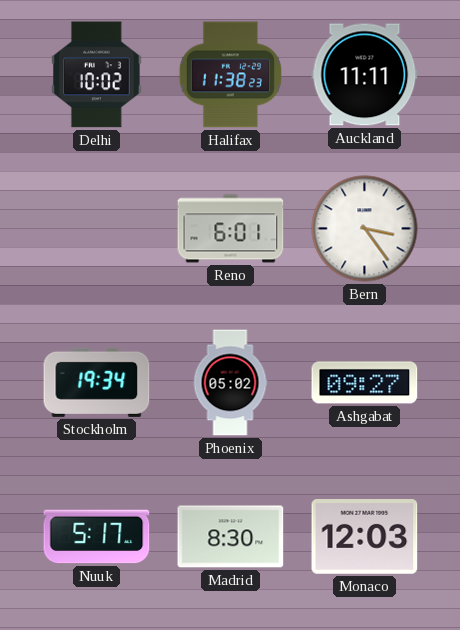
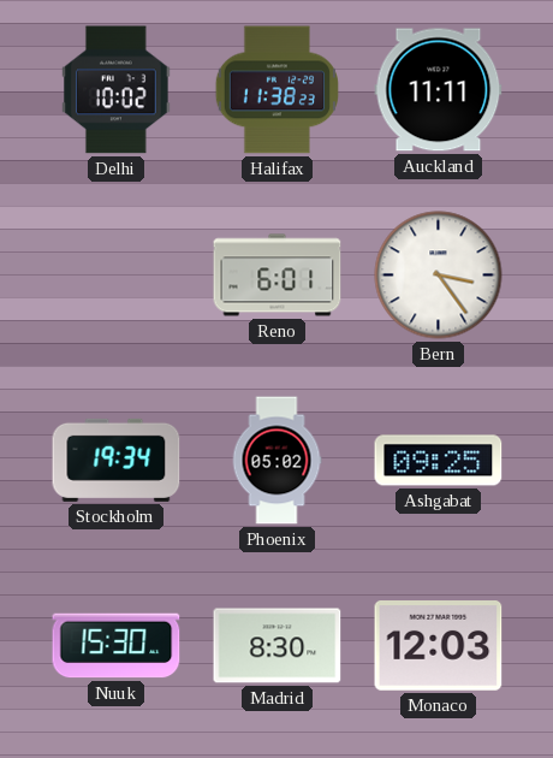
Ashgabat: 09:27 -> 09:25
Nuuk: 5:17 -> 15:30
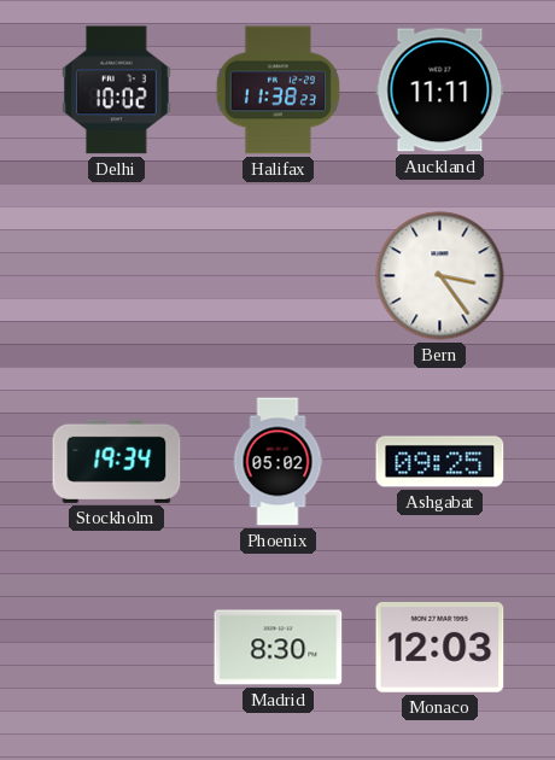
Reno: 6:01 -> none
Nuuk: 15:30 -> none
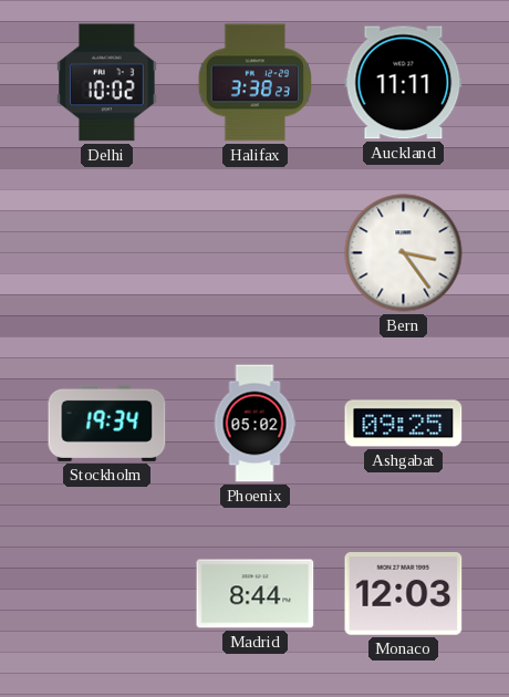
Halifax: 11:38 -> 3:38
Madrid: 8:30 -> 8:44
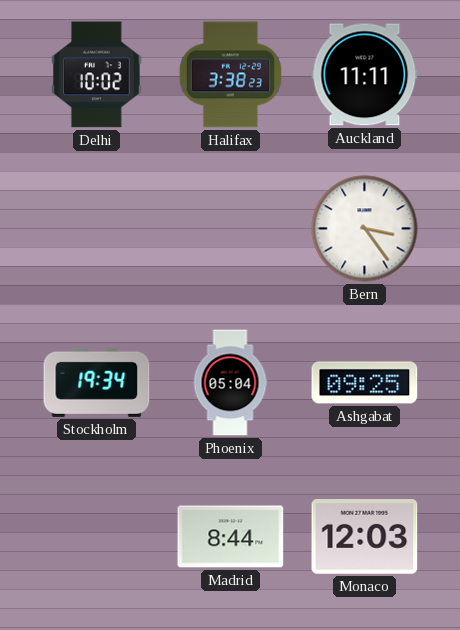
Phoenix: 05:02 -> 05:04
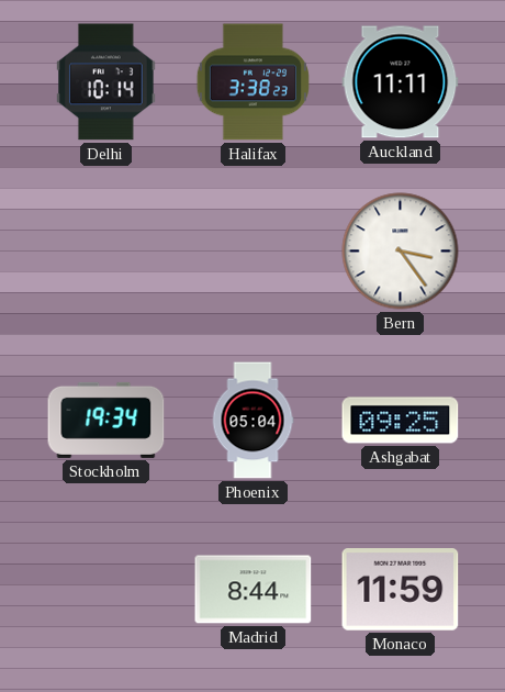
Delhi: 10:02 -> 10:14
Monaco: 12:03 -> 11:59
